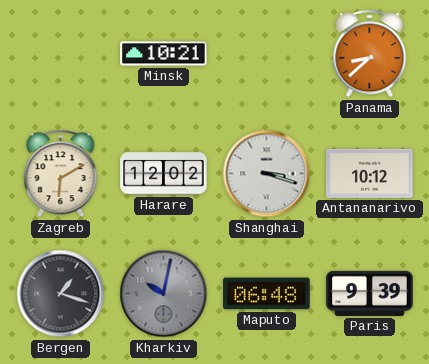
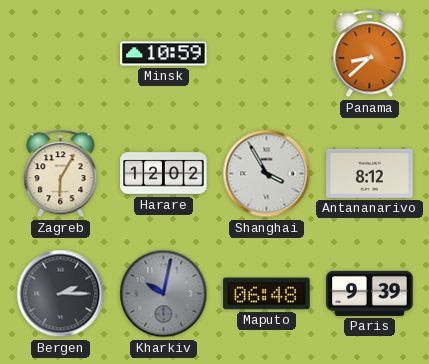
Minsk: 10:21 -> 10:59
Zagreb: 6:10 -> 6:05
Shanghai: 3:18 -> 3:55
Antananarivo: 10:12 -> 8:12
Bergen: 1:18 -> 2:15
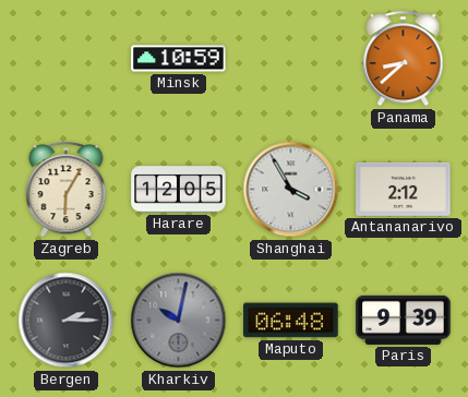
Harare: 12:02 -> 12:05
Antananarivo: 8:12 -> 2:12
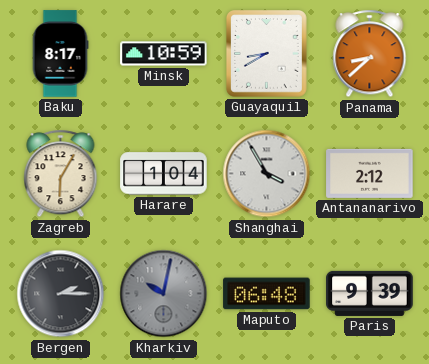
Baku: none -> 8:17
Guayaquil: none -> 8:40
Harare: 12:05 -> 1:04
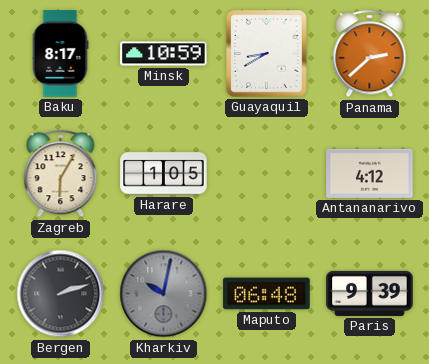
Panama: 8:38 -> 2:38
Harare: 1:04 -> 1:05
Shanghai: 3:55 -> none
Antananarivo: 2:12 -> 4:12
Bergen: 2:15 -> 2:12
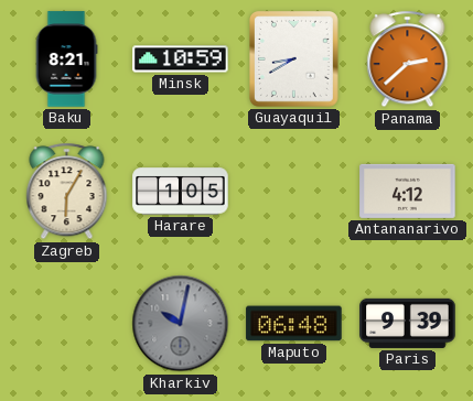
Baku: 8:17 -> 8:21
Bergen: 2:12 -> none
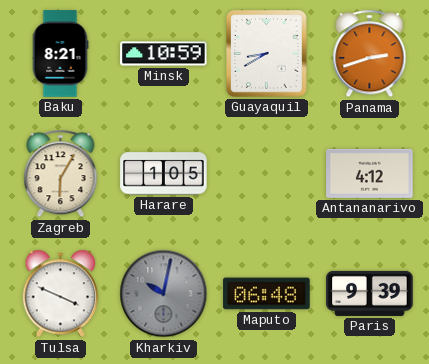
Panama: 2:38 -> 2:42
Tulsa: none -> 3:49
